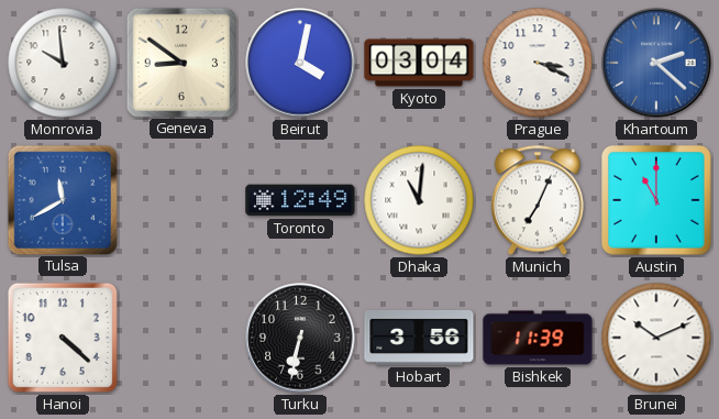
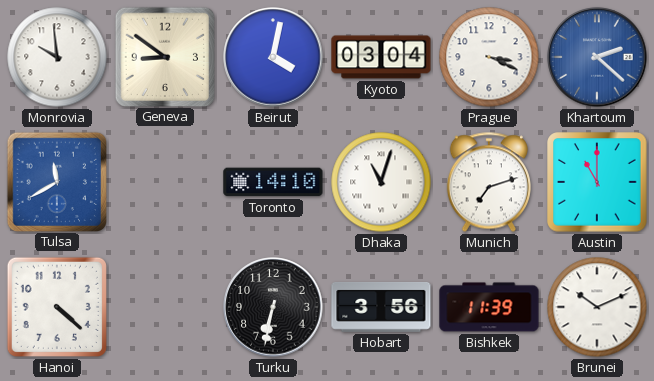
Toronto: 12:49 -> 14:10
Dhaka: 11:01 -> 11:03
Munich: 7:04 -> 7:12
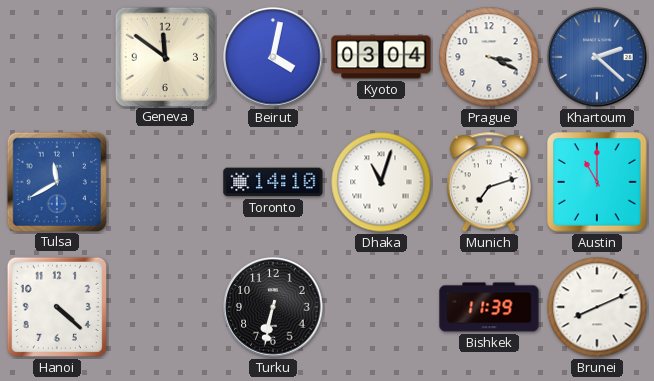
Monrovia: 9:59 -> none
Geneva: 8:51 -> 11:51
Hobart: 3:56 -> none
Brunei: 10:11 -> 8:11
